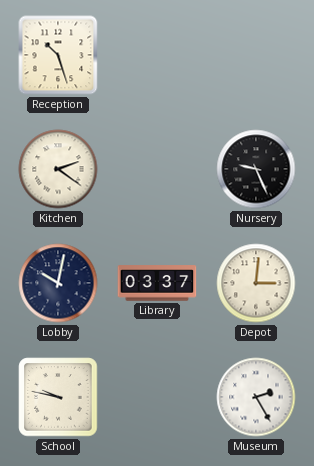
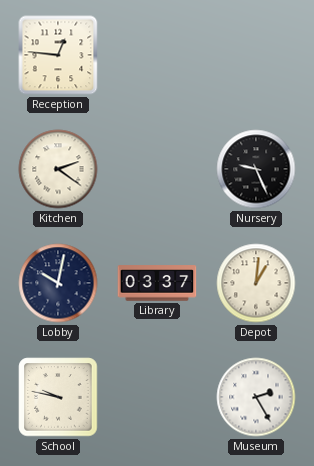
Reception: 10:27 -> 12:46
Depot: 3:01 -> 1:01
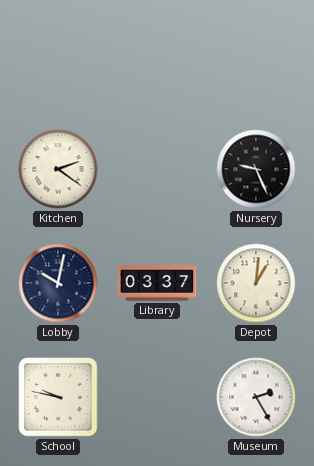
Reception: 12:46 -> none
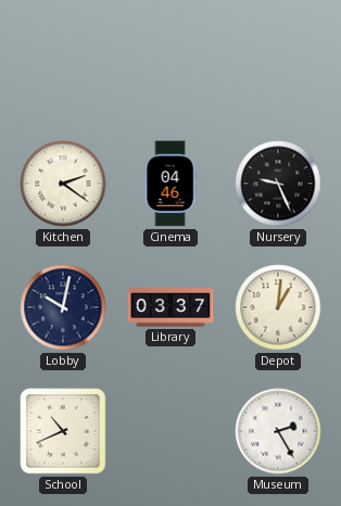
Cinema: none -> 04:46
School: 9:47 -> 10:41
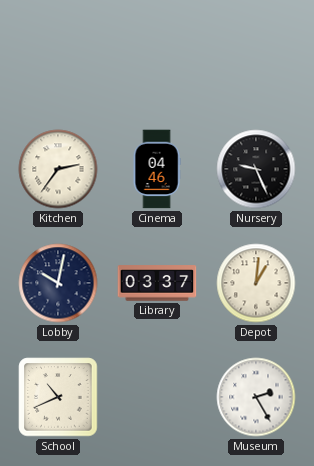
Kitchen: 2:21 -> 2:36
